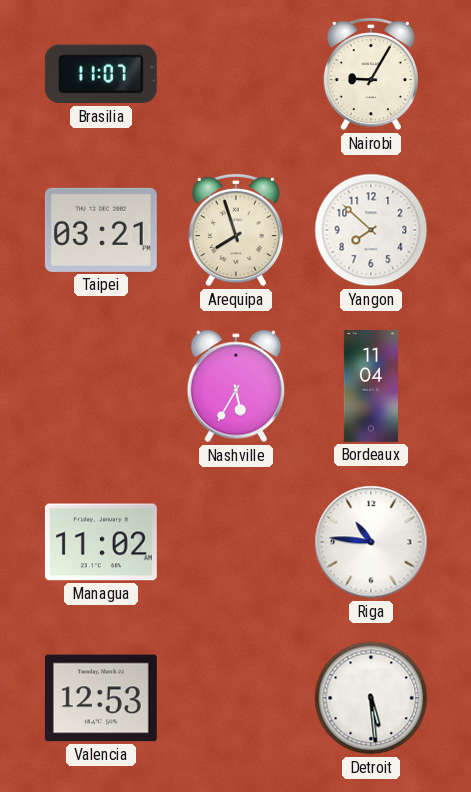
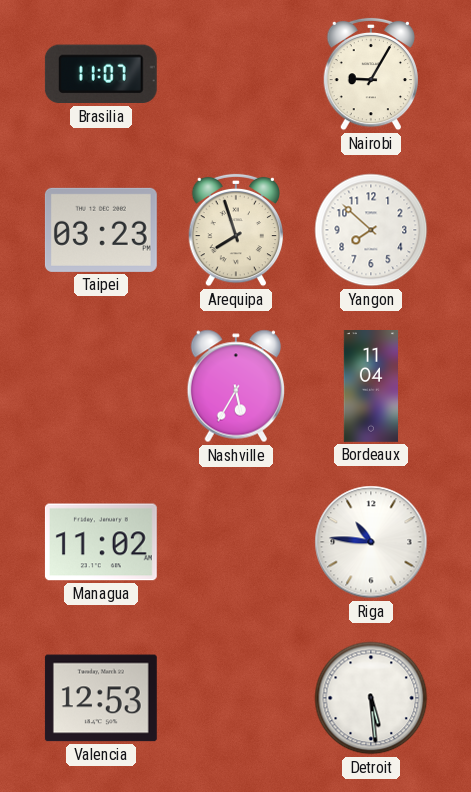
Taipei: 03:21 -> 03:23
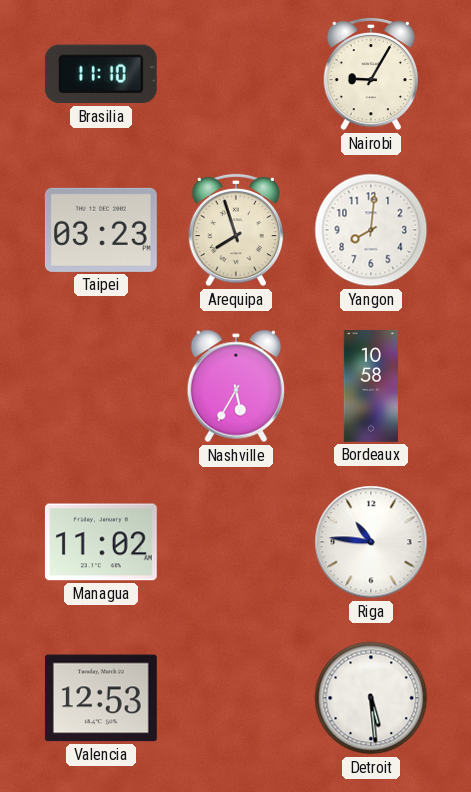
Brasilia: 11:07 -> 11:10
Yangon: 7:52 -> 8:01
Bordeaux: 11:04 -> 10:58
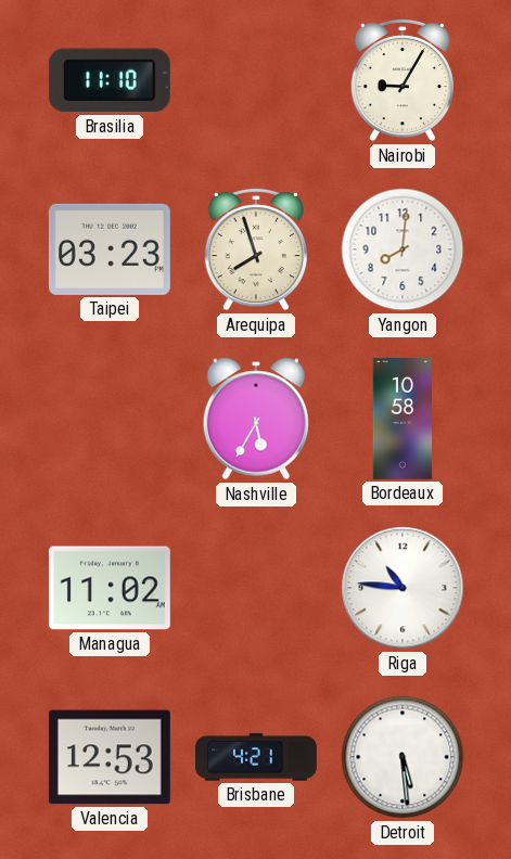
Brisbane: none -> 4:21
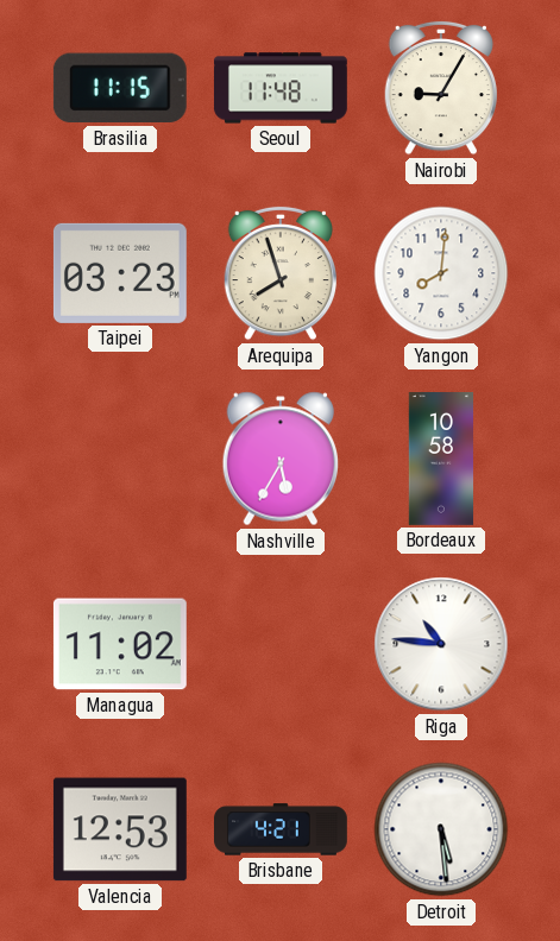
Brasilia: 11:10 -> 11:15
Seoul: none -> 11:48
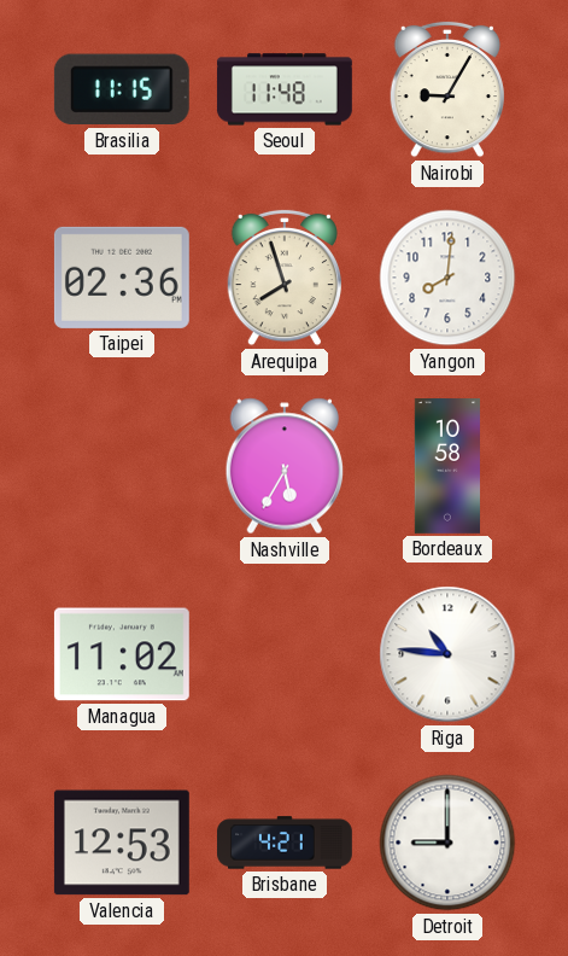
Taipei: 03:23 -> 02:36
Detroit: 5:29 -> 9:00
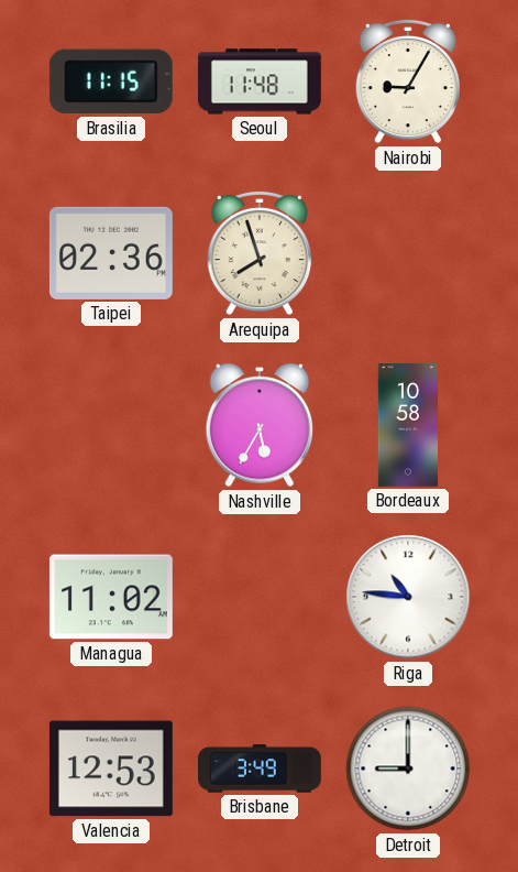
Yangon: 8:01 -> none
Brisbane: 4:21 -> 3:49
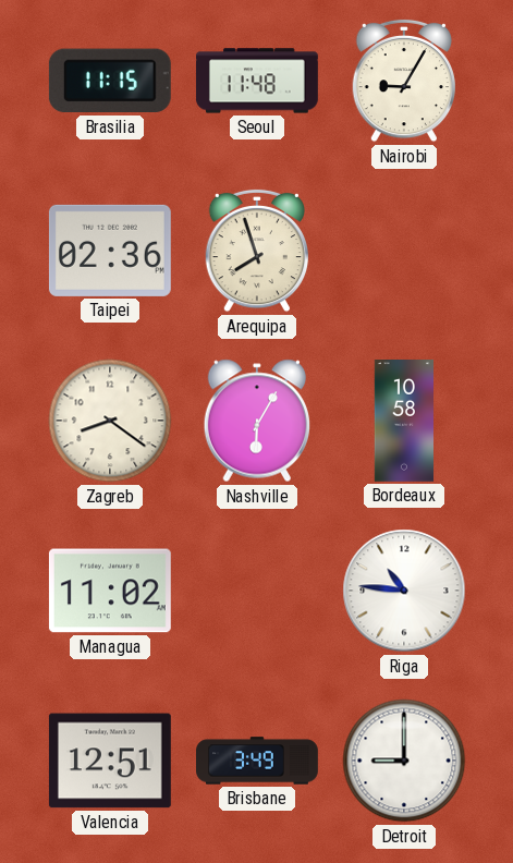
Zagreb: none -> 8:21
Nashville: 5:35 -> 6:05
Valencia: 12:53 -> 12:51
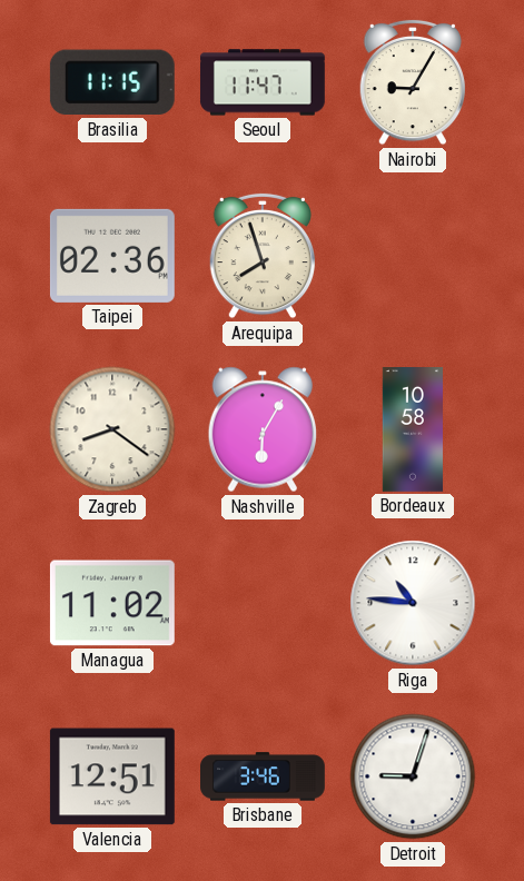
Seoul: 11:48 -> 11:47
Brisbane: 3:49 -> 3:46
Detroit: 9:00 -> 9:03
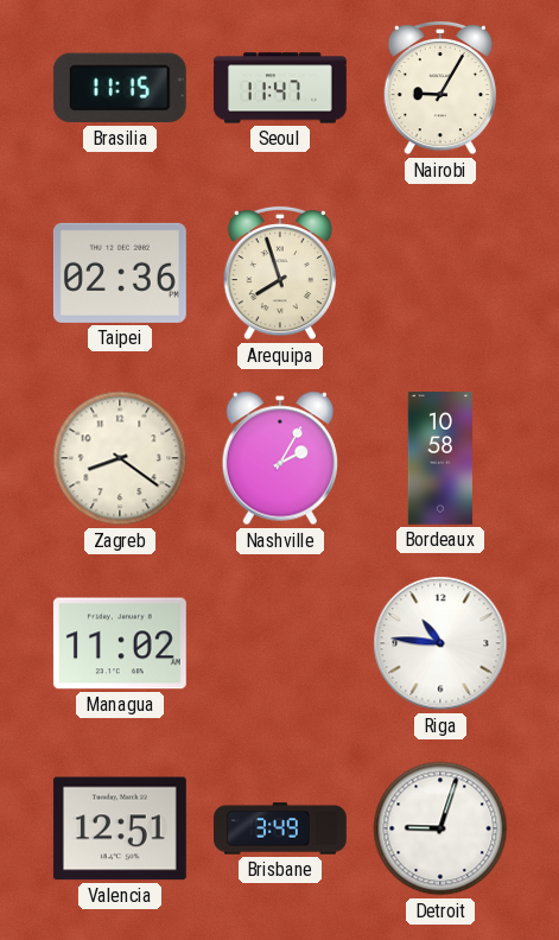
Nashville: 6:05 -> 2:05
Brisbane: 3:46 -> 3:49
